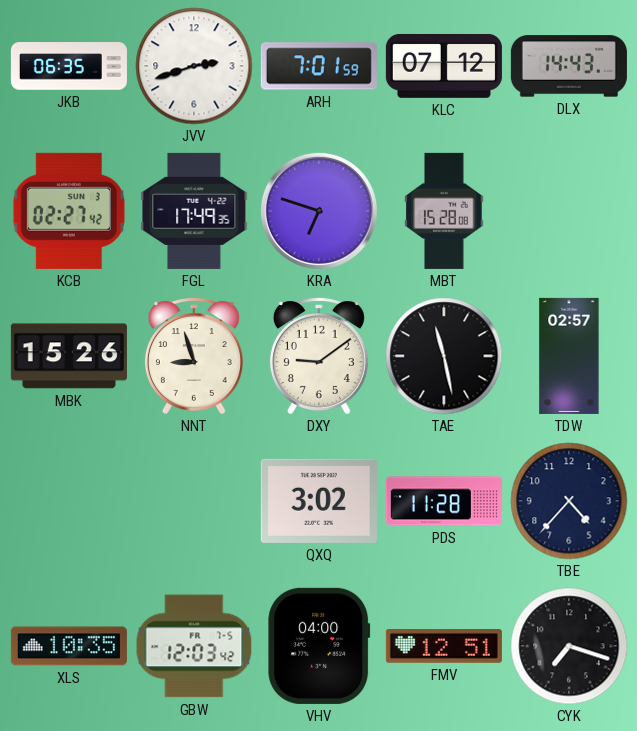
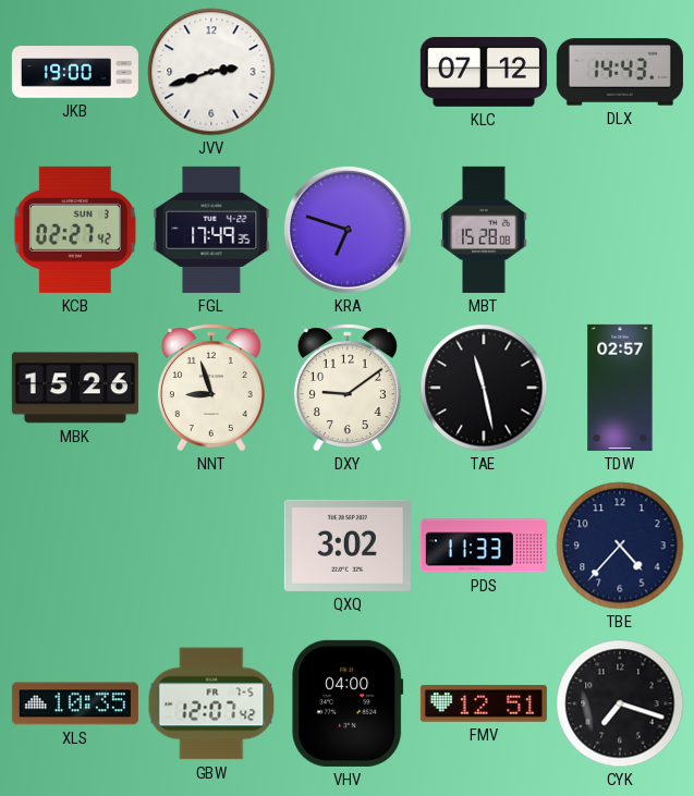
JKB: 06:35 -> 19:00
ARH: 7:01 -> none
PDS: 11:28 -> 11:33
GBW: 12:03 -> 12:07
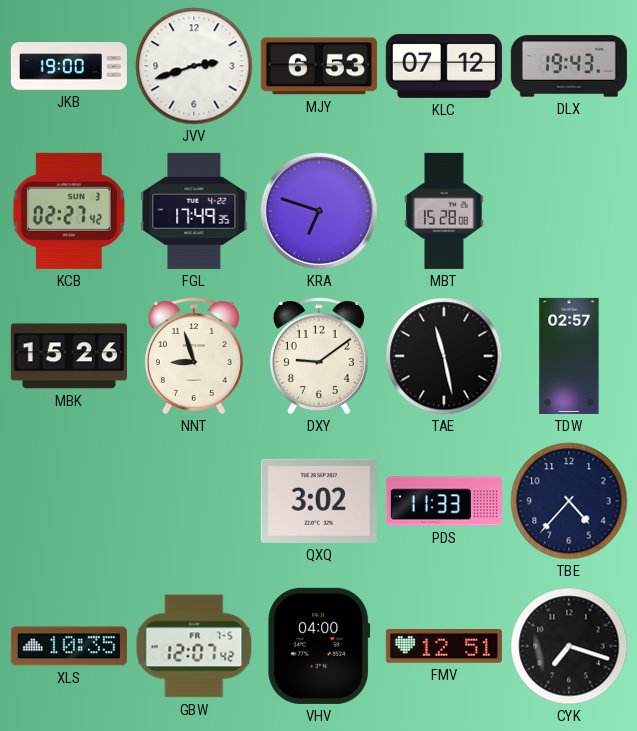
MJY: none -> 6:53
DLX: 14:43 -> 19:43
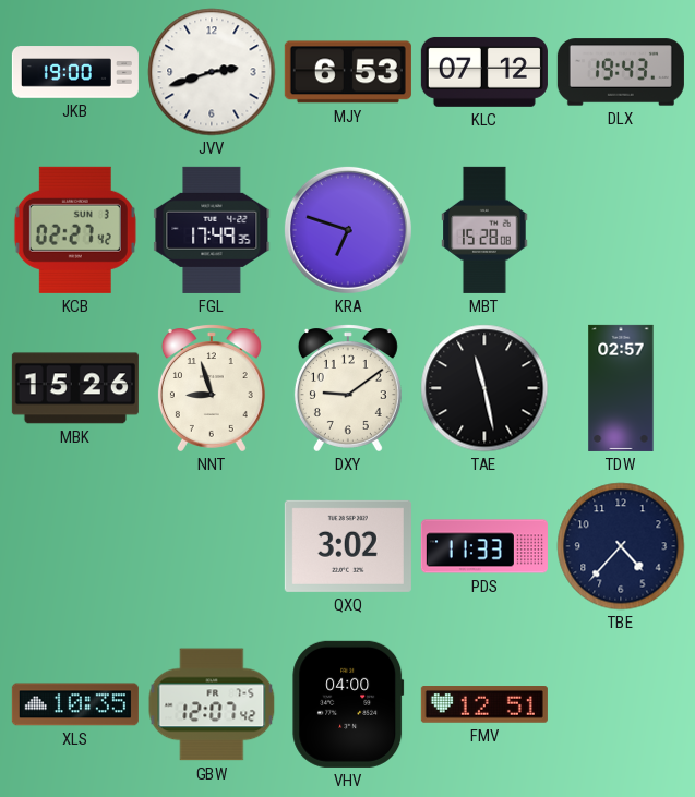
CYK: 7:18 -> none
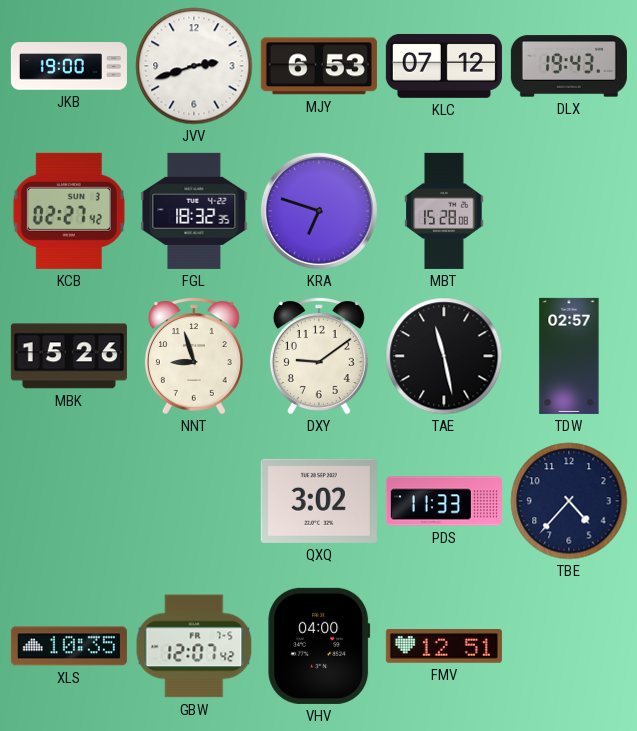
FGL: 17:49 -> 18:32
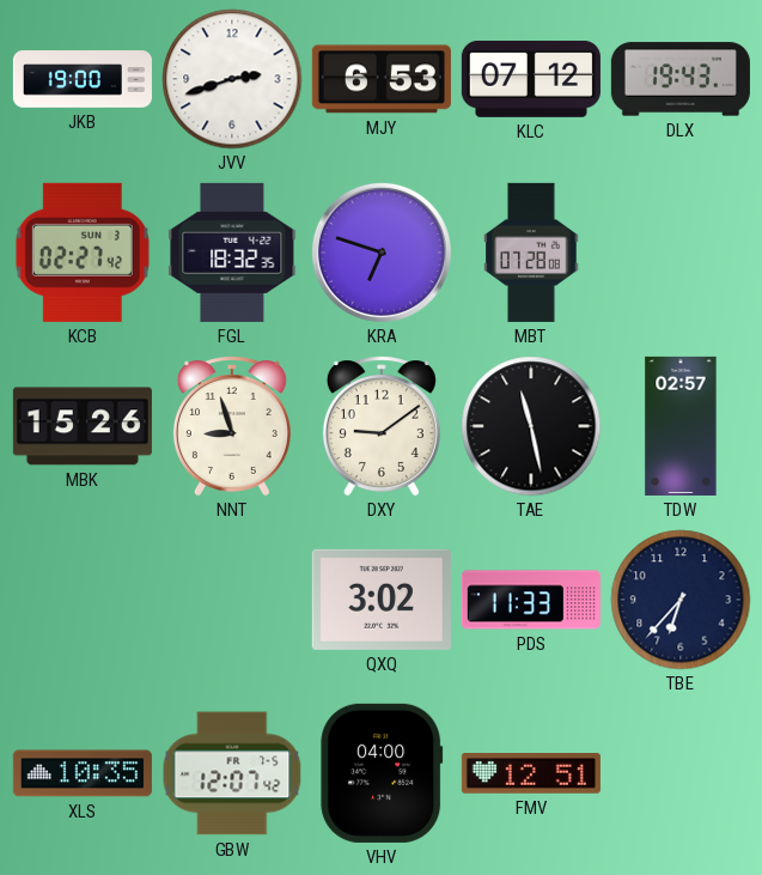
MBT: 15:28 -> 07:28
TBE: 4:37 -> 6:37
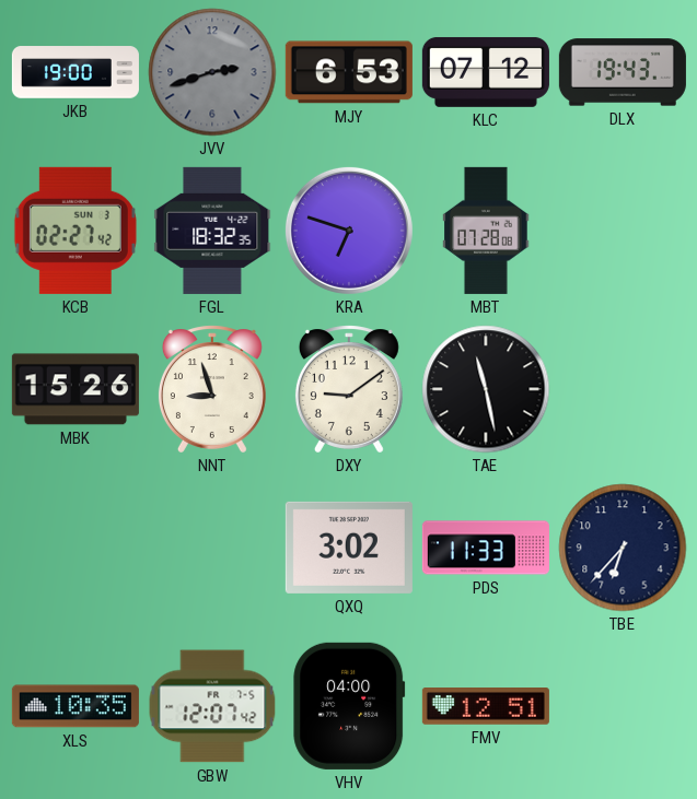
JVV dial: white -> grey
TDW: 02:57 -> none
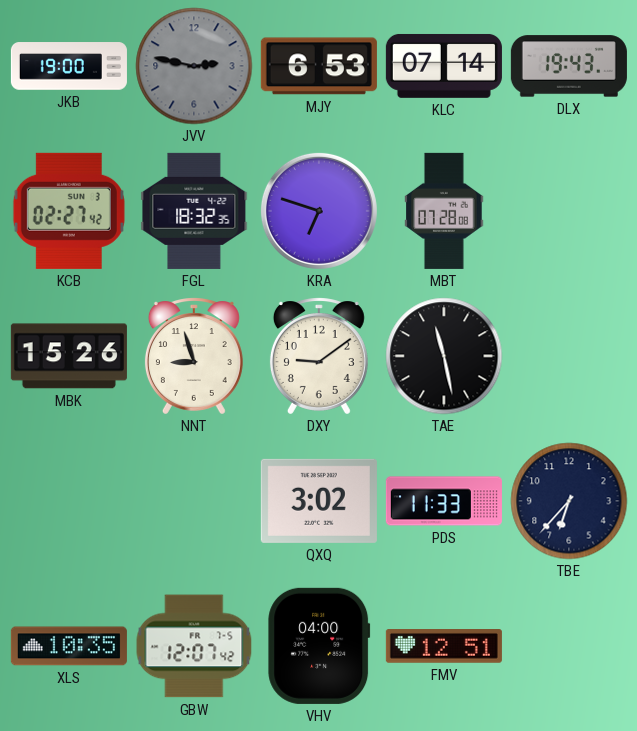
JVV: 2:42 -> 2:47
KLC: 07:12 -> 07:14
